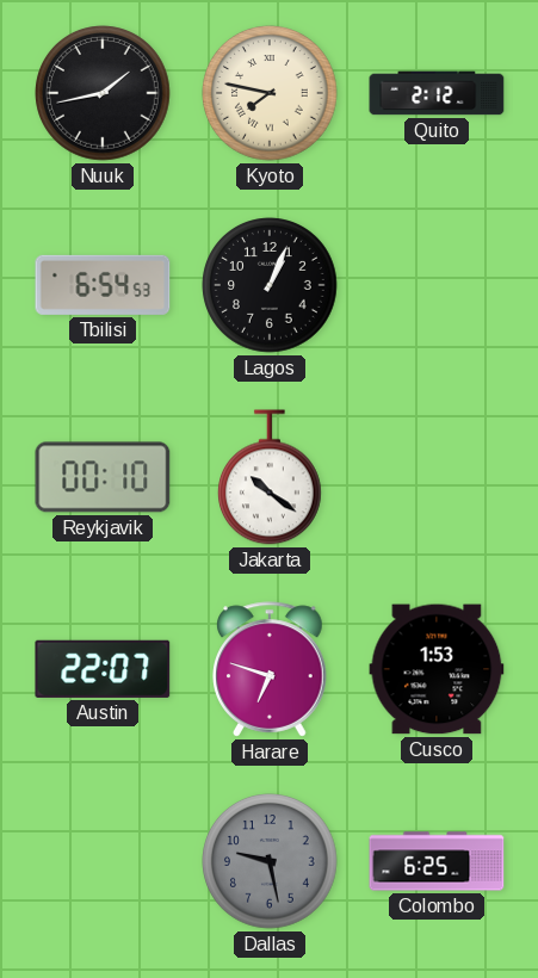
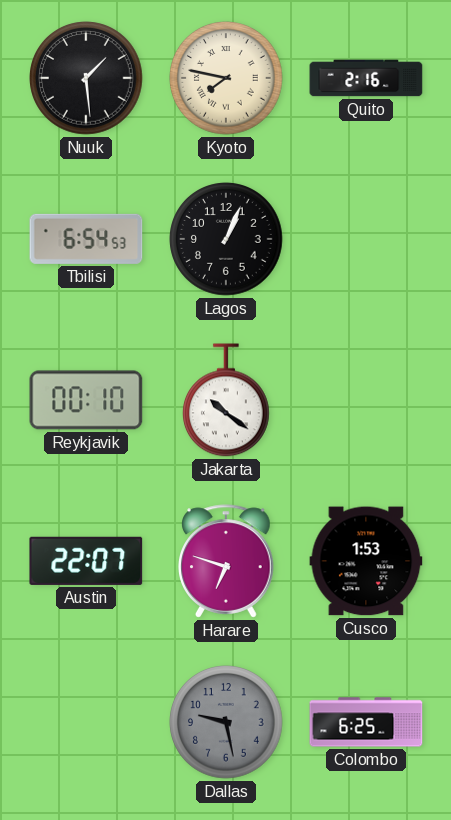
Nuuk: 1:43 -> 1:29
Quito: 2:12 -> 2:16
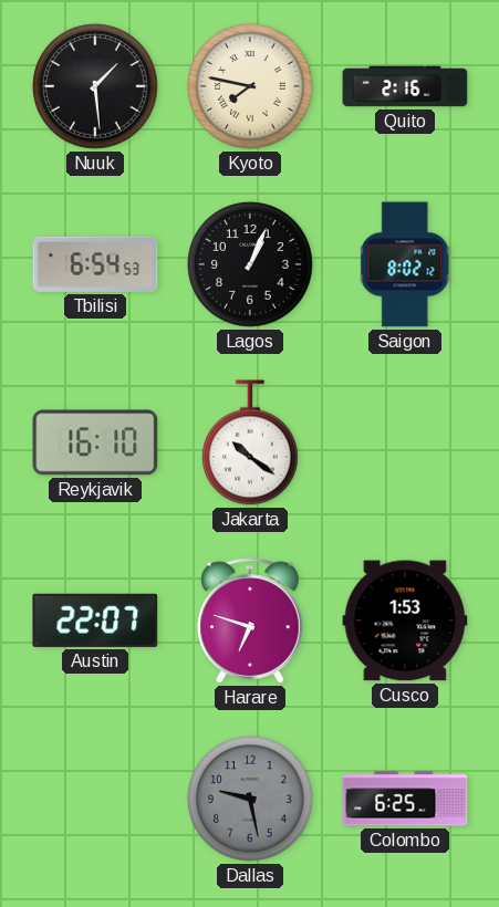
Saigon: none -> 8:02
Reykjavik: 00:10 -> 16:10
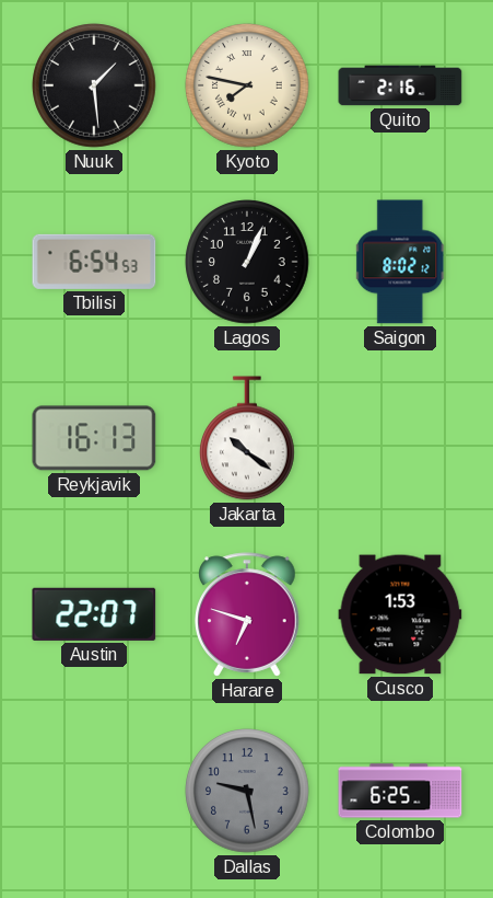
Reykjavik: 16:10 -> 16:13
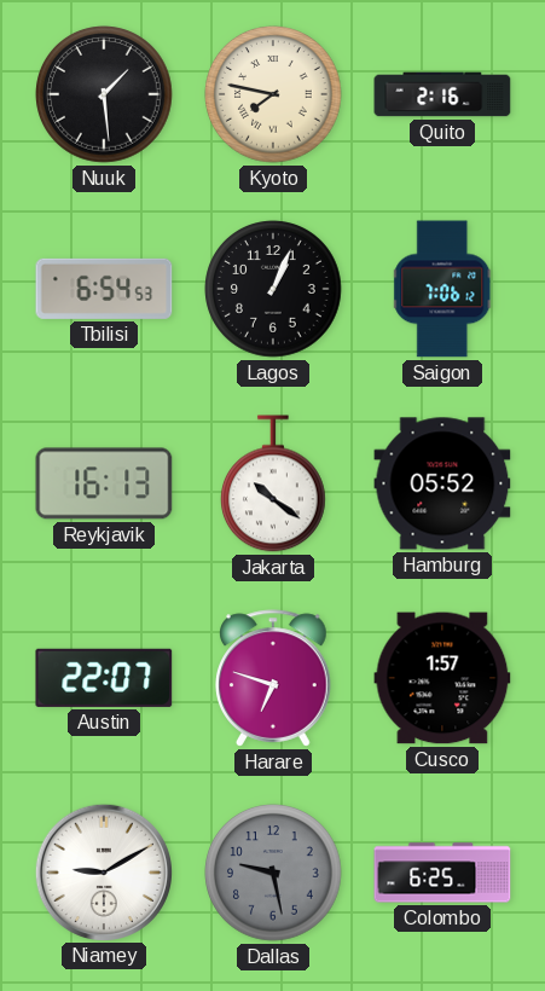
Saigon: 8:02 -> 7:06
Hamburg: none -> 05:52
Cusco: 1:53 -> 1:57
Niamey: none -> 9:10
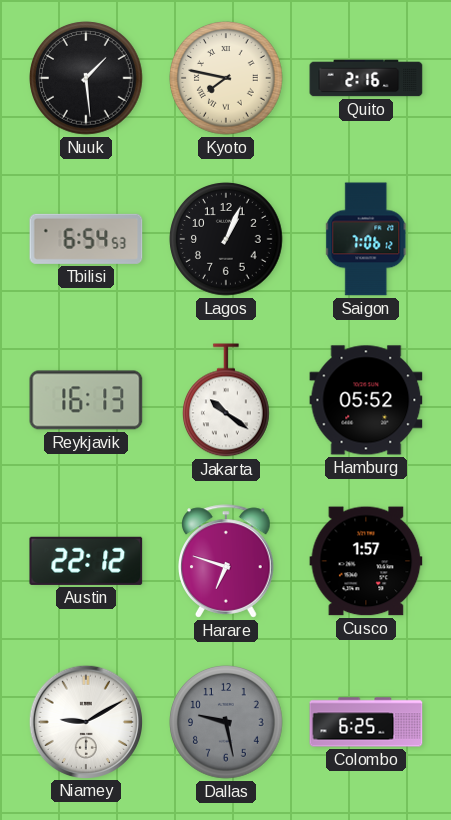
Austin: 22:07 -> 22:12
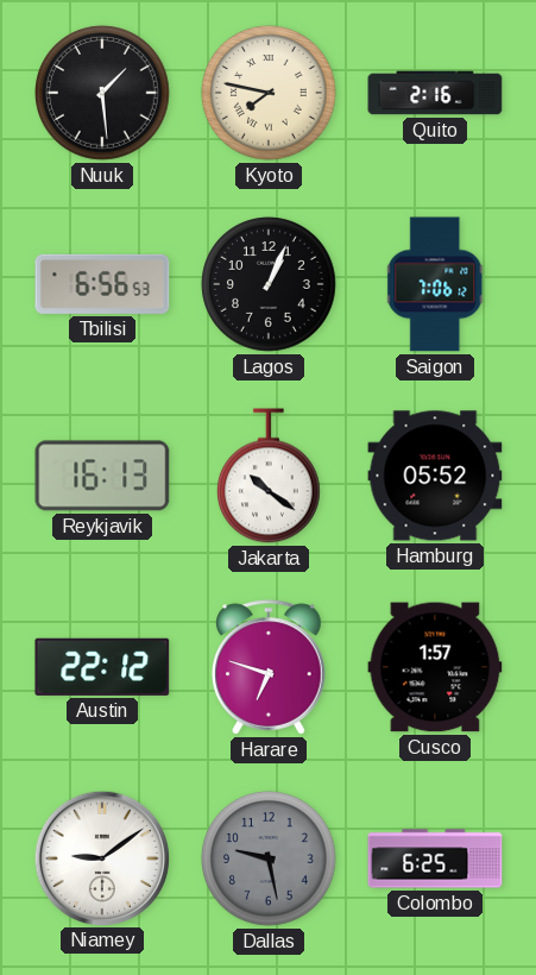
Tbilisi: 6:54 -> 6:56
Niamey: 9:10 -> 9:09
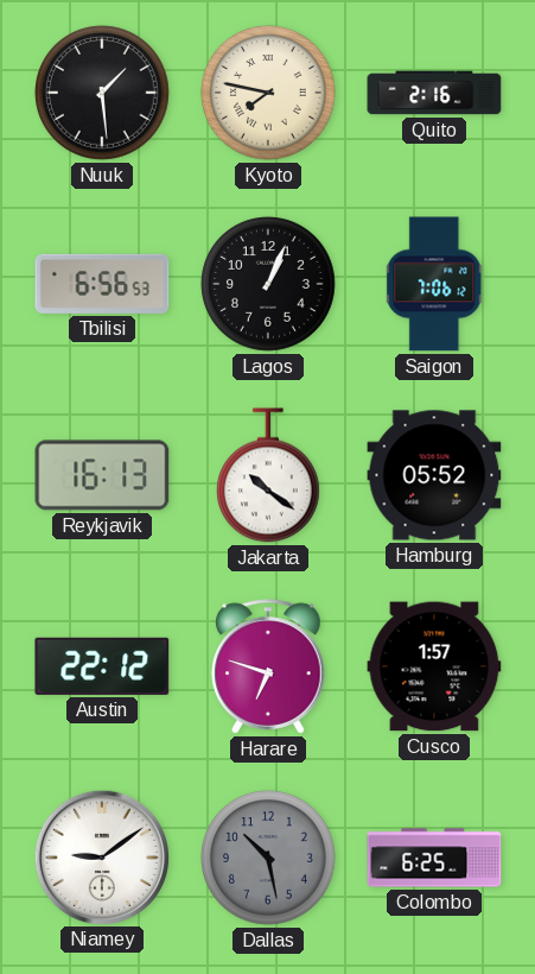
Dallas: 9:28 -> 10:28
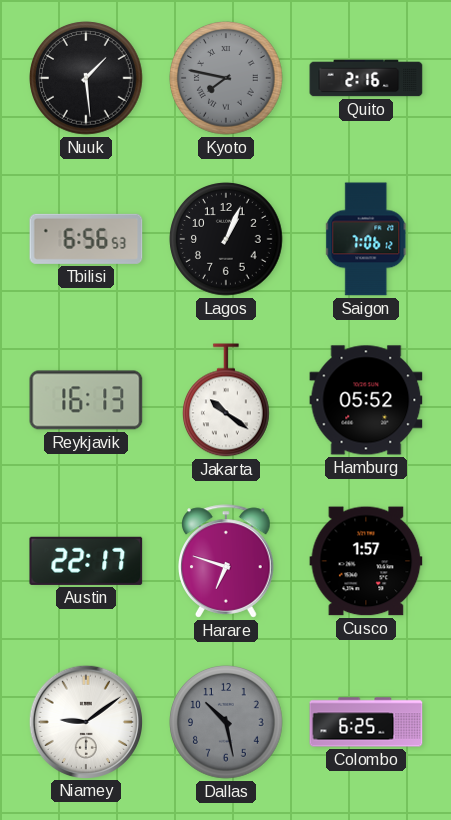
Kyoto dial: cream -> grey
Austin: 22:12 -> 22:17
